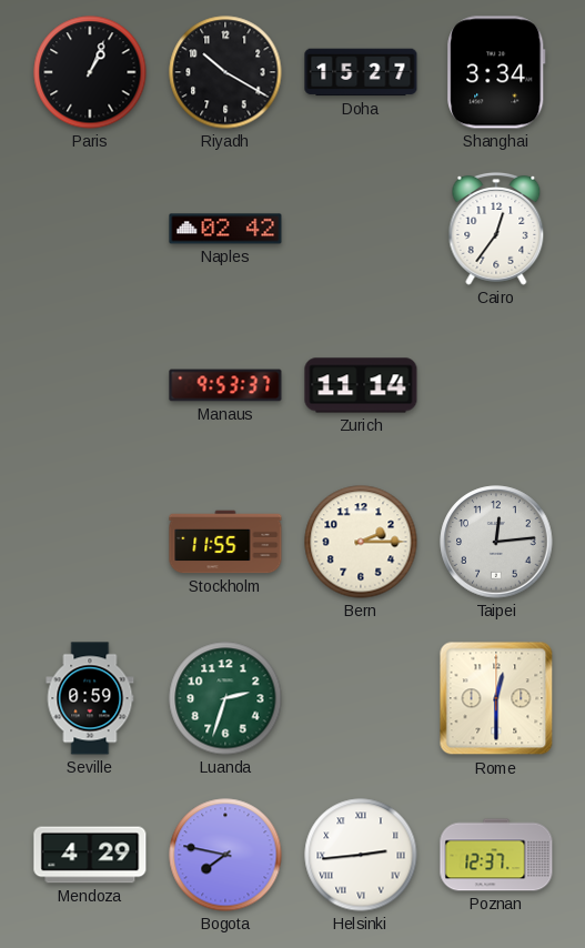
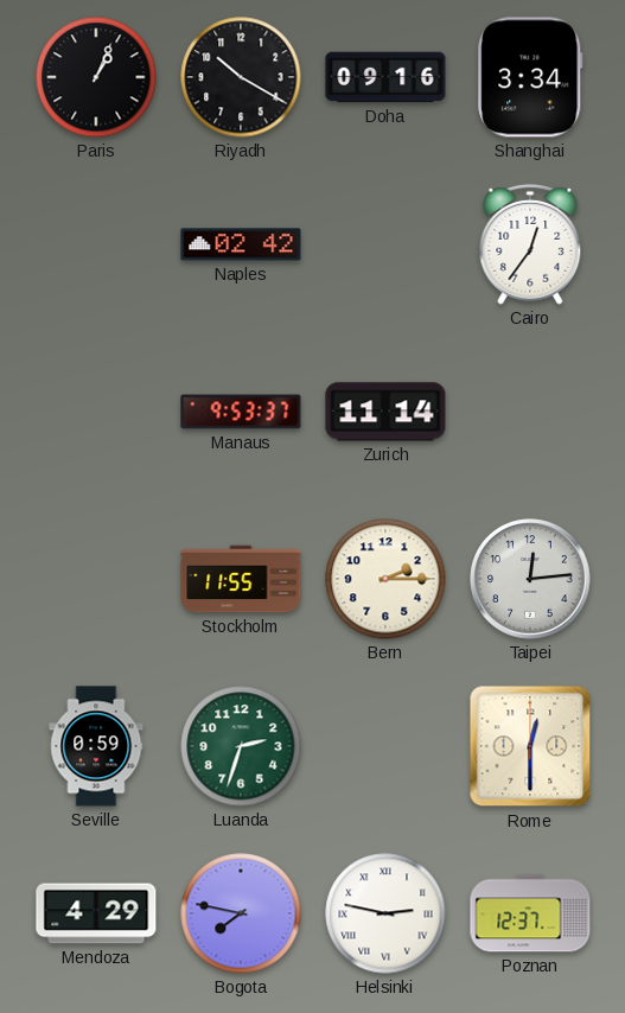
Doha: 15:27 -> 09:16
Helsinki: 2:44 -> 2:47
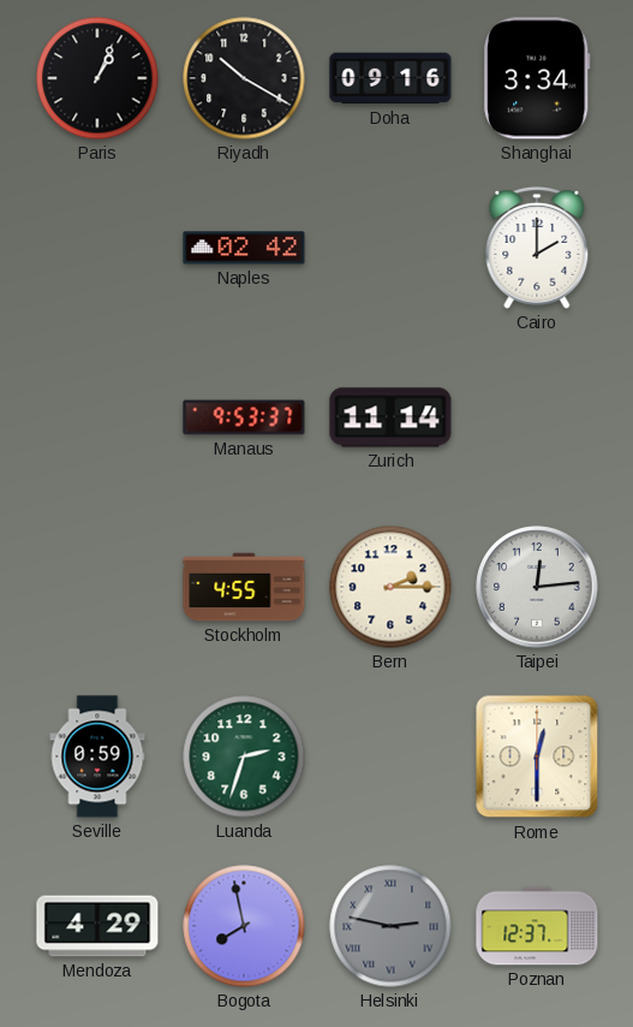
Cairo: 12:36 -> 2:00
Stockholm: 11:55 -> 4:55
Bogota: 7:47 -> 7:58
Helsinki dial: white -> grey
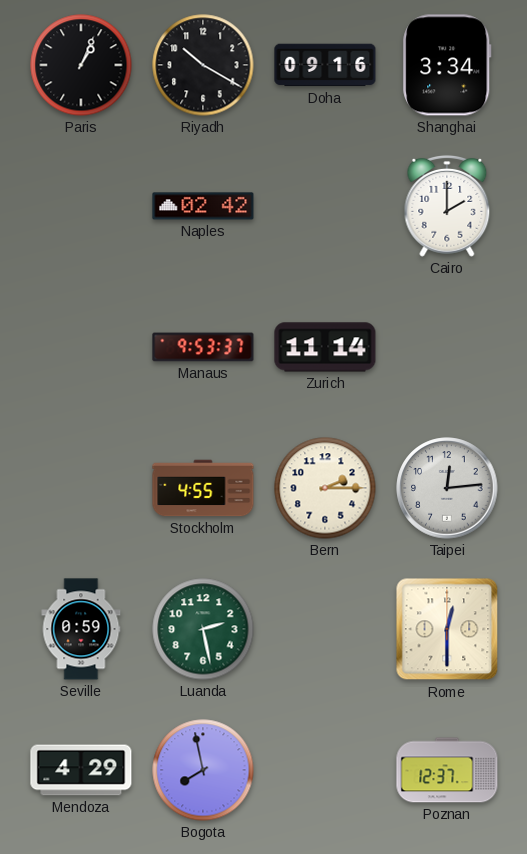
Luanda: 2:33 -> 2:28
Helsinki: 2:47 -> none
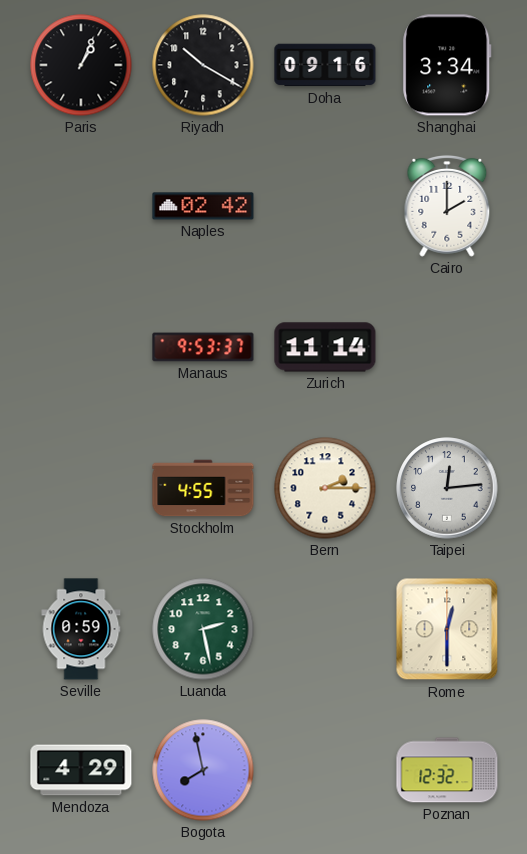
Poznan: 12:37 -> 12:32
